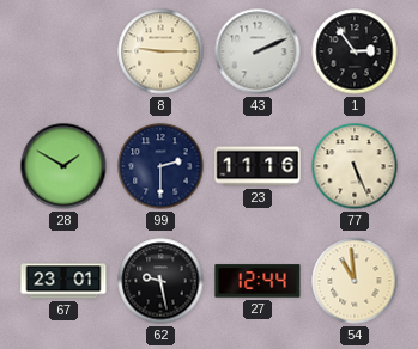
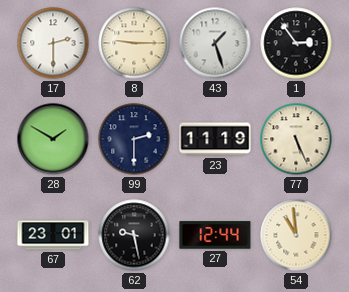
17: none -> 2:30
43: 2:11 -> 1:27
23: 11:16 -> 11:19
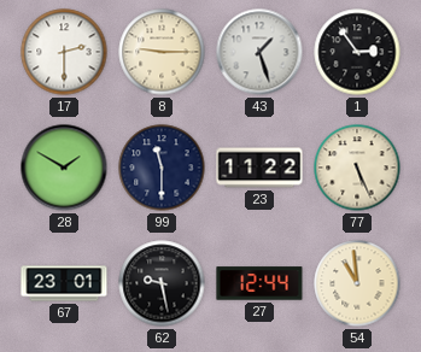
99: 2:30 -> 11:30
23: 11:19 -> 11:22
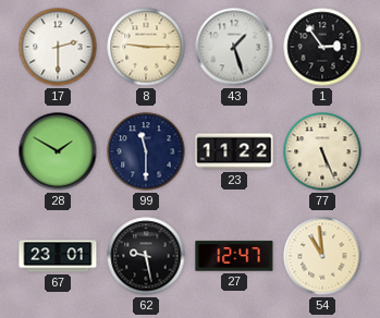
27: 12:44 -> 12:47
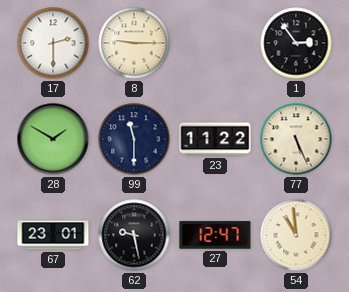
43: 1:27 -> none
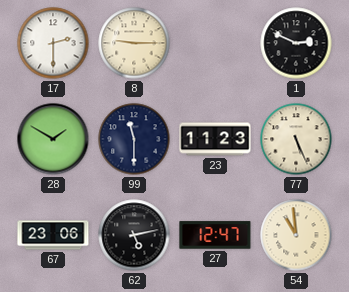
1: 2:54 -> 2:49
23: 11:22 -> 11:23
67: 23:01 -> 23:06
62: 9:28 -> 5:13
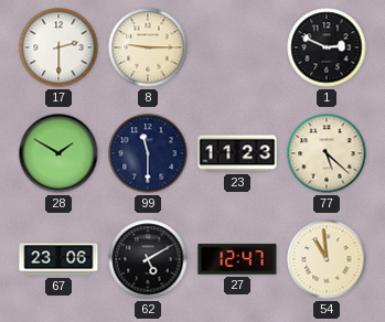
77: 5:26 -> 5:22
62: 5:13 -> 5:10
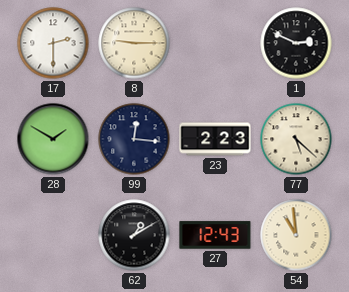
99: 11:30 -> 12:16
23: 11:23 -> 2:23
67: 23:06 -> none
62: 5:10 -> 1:10
27: 12:47 -> 12:43
